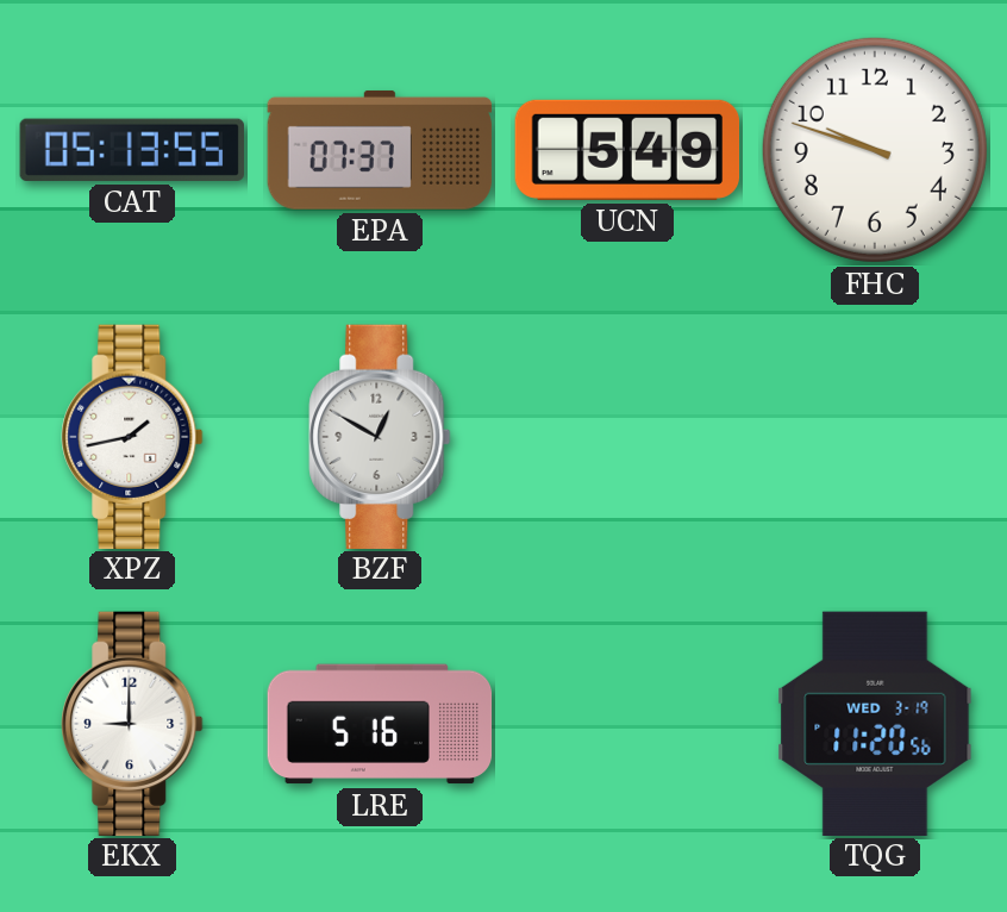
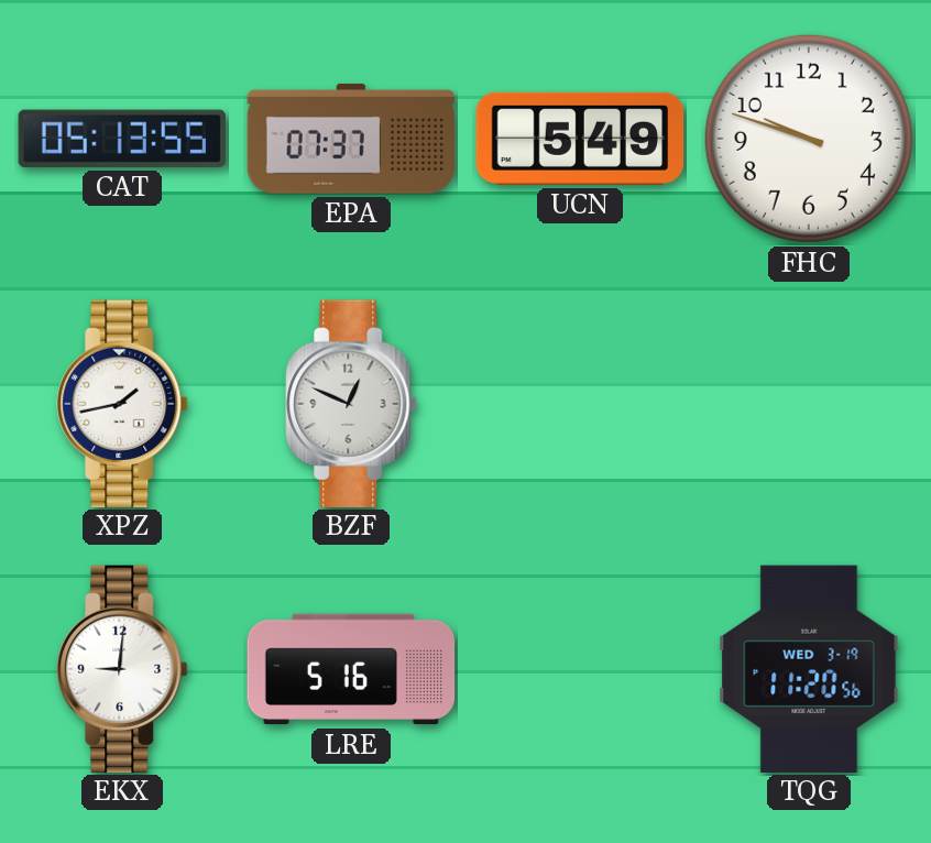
BZF: 12:50 -> 12:49
EKX: 9:00 -> 9:01
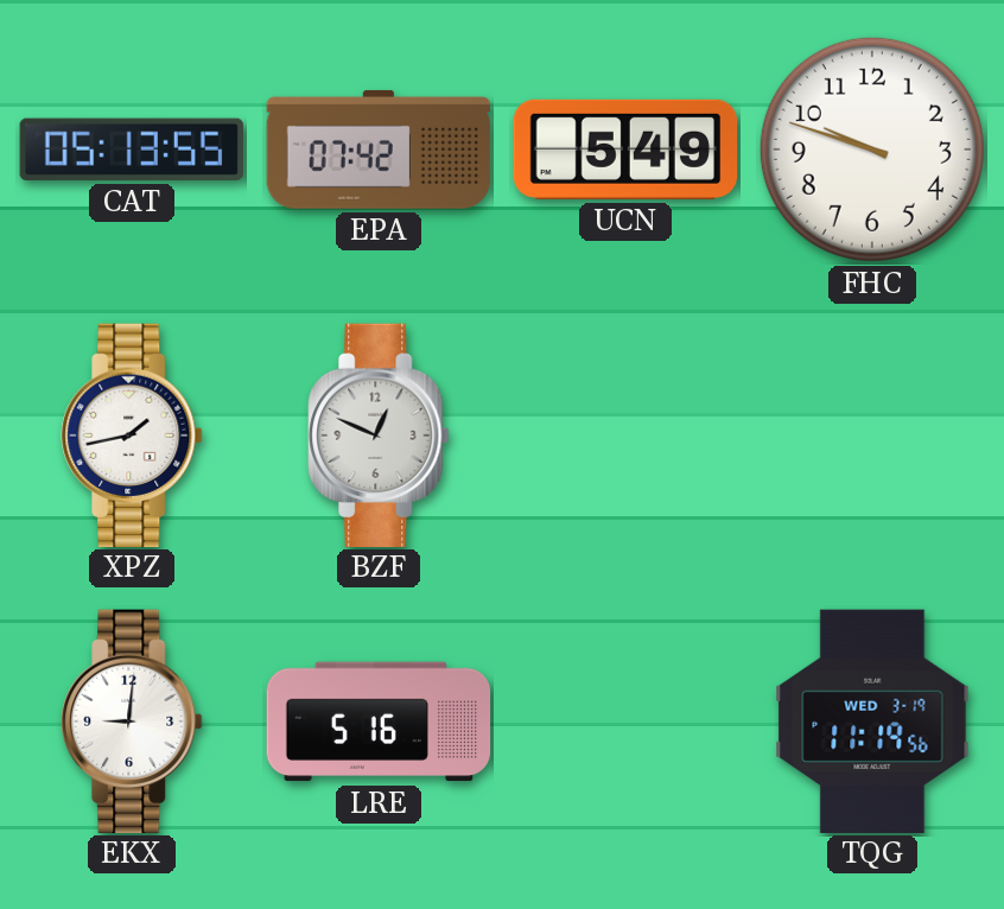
EPA: 07:37 -> 07:42
TQG: 11:20 -> 11:19
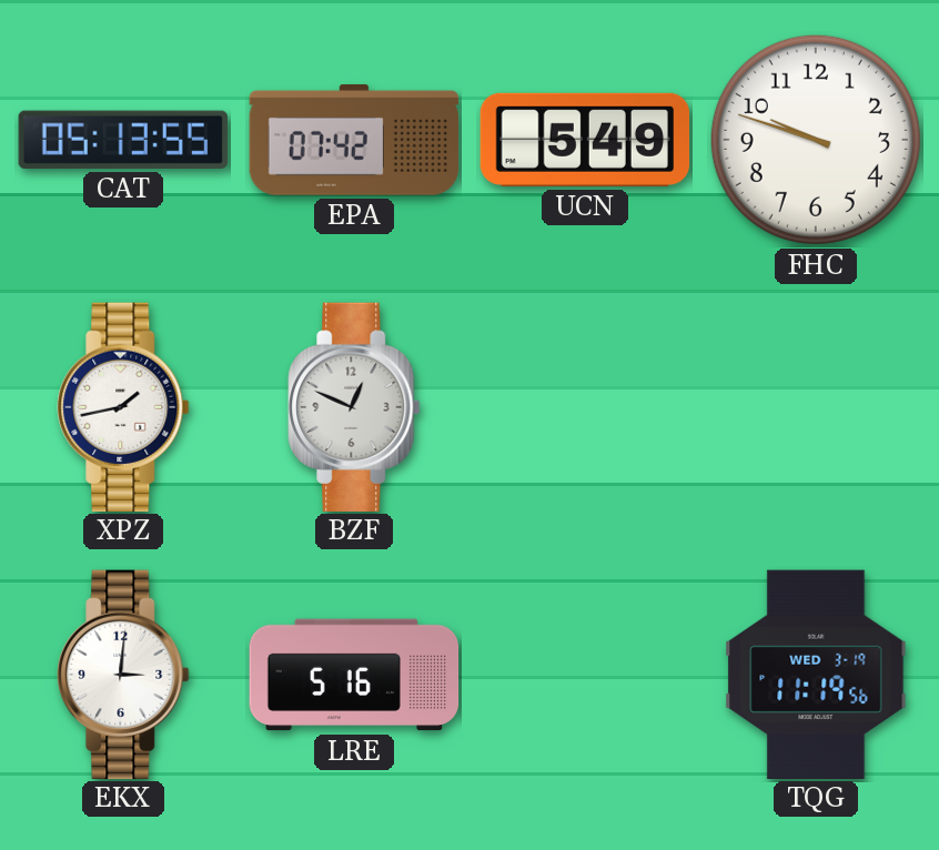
EKX: 9:01 -> 3:01
